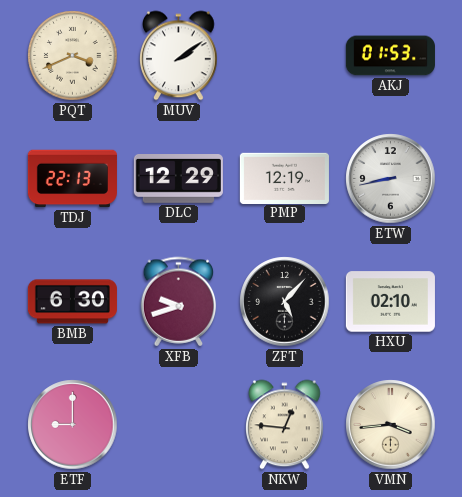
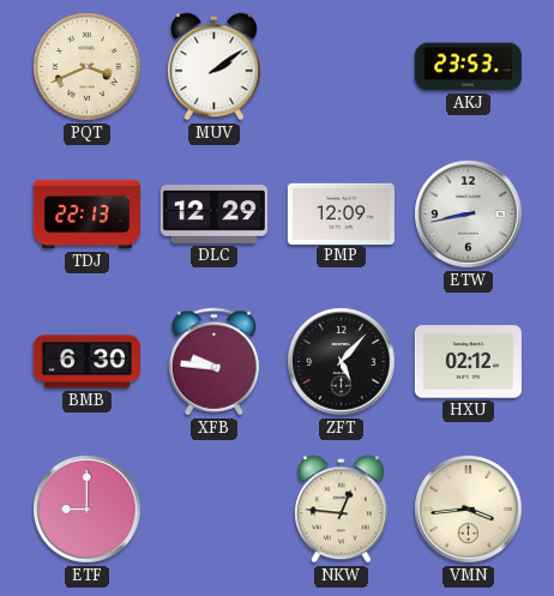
AKJ: 01:53 -> 23:53
PMP: 12:19 -> 12:09
XFB: 9:42 -> 9:46
HXU: 02:10 -> 02:12
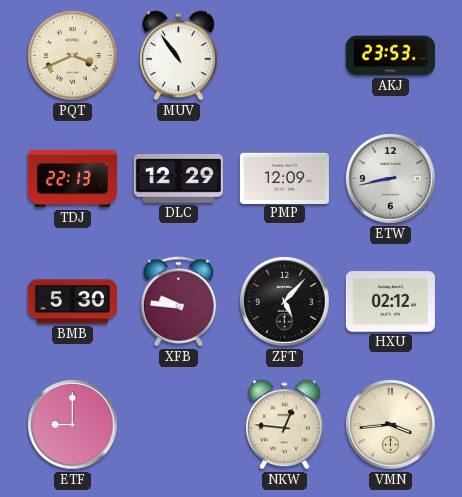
MUV: 2:09 -> 10:54
BMB: 6:30 -> 5:30
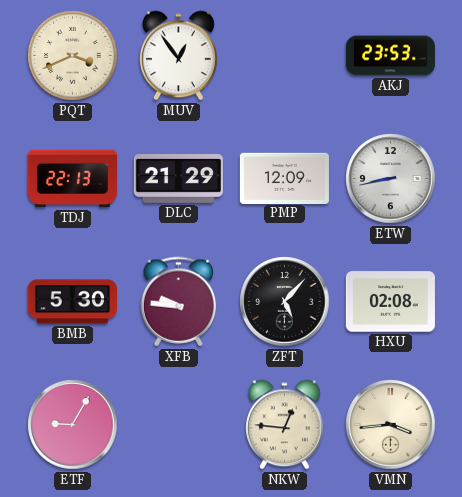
MUV: 10:54 -> 12:54
DLC: 12:29 -> 21:29
HXU: 02:12 -> 02:08
ETF: 9:00 -> 9:05
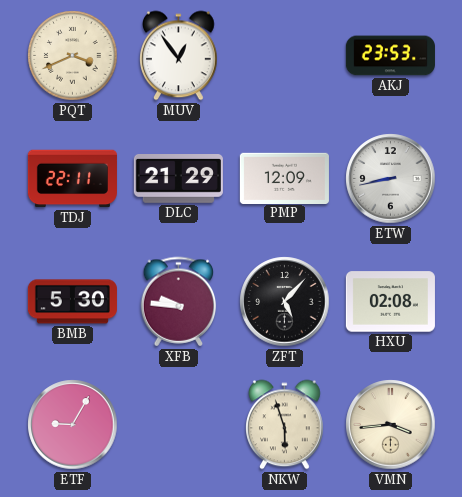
TDJ: 22:13 -> 22:11
NKW: 12:46 -> 5:57
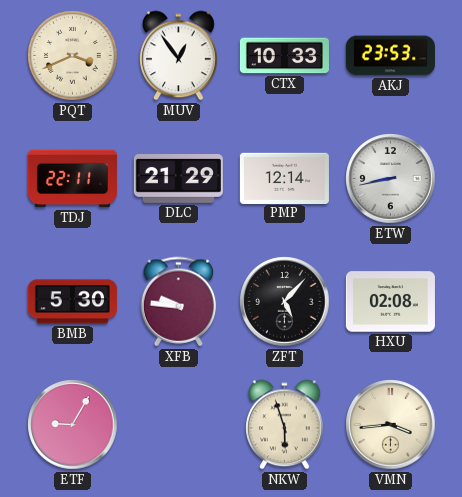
CTX: none -> 10:33
PMP: 12:09 -> 12:14
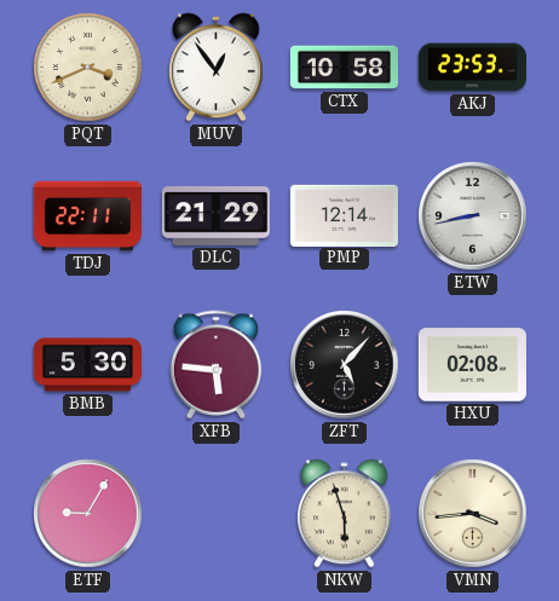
CTX: 10:33 -> 10:58
XFB: 9:46 -> 5:46
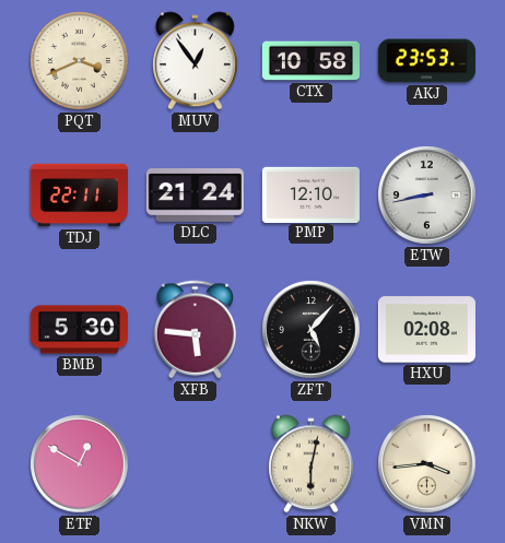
DLC: 21:29 -> 21:24
PMP: 12:14 -> 12:10
ETF: 9:05 -> 12:50
NKW: 5:57 -> 6:02
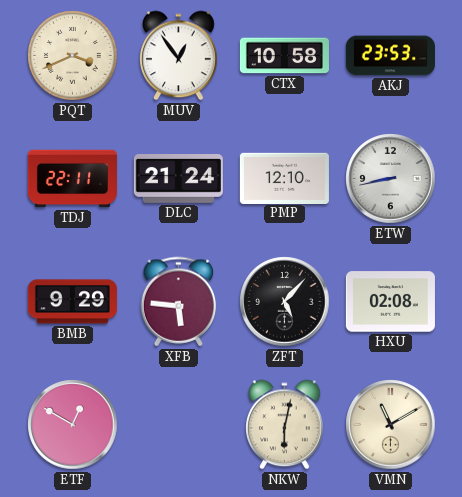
BMB: 5:30 -> 9:29
VMN: 3:44 -> 11:10
